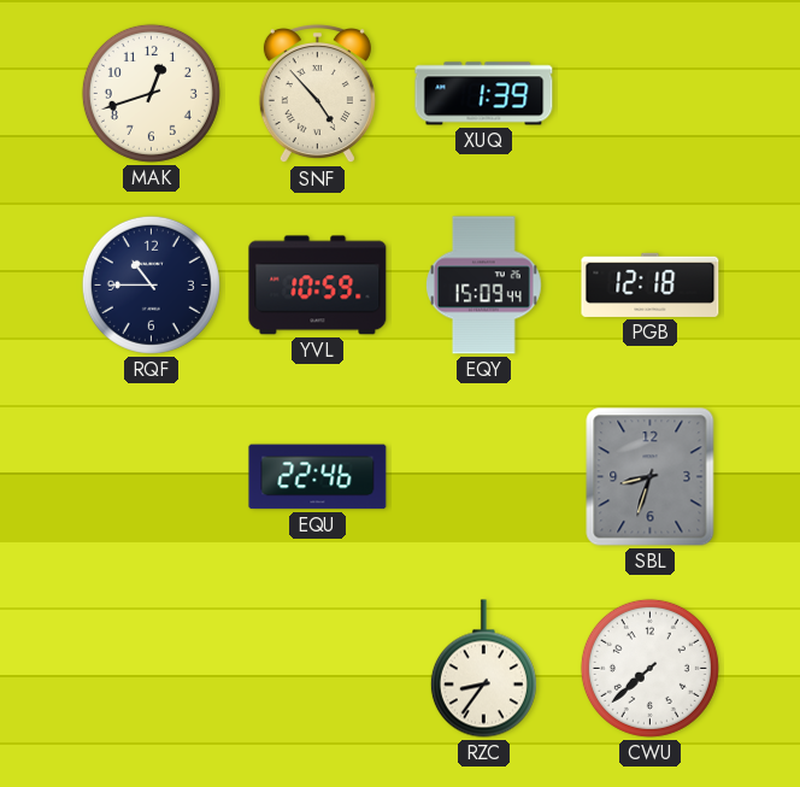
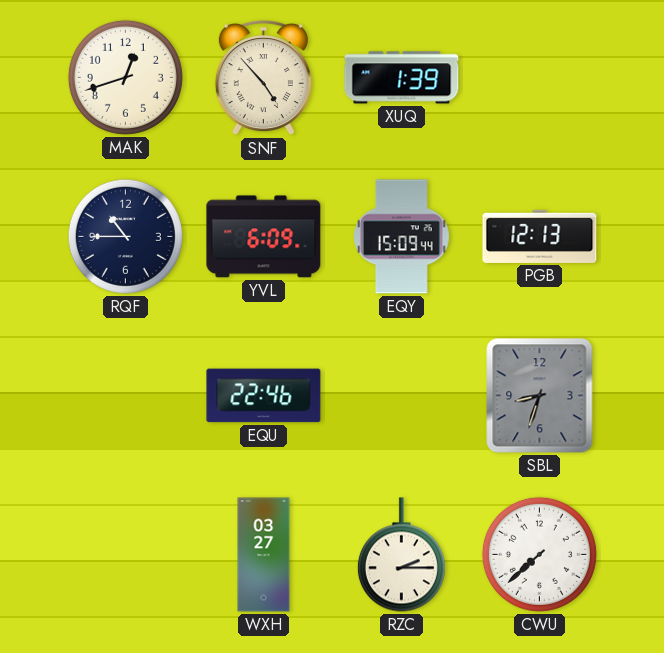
YVL: 10:59 -> 6:09
PGB: 12:18 -> 12:13
WXH: none -> 03:27
RZC: 8:36 -> 2:15
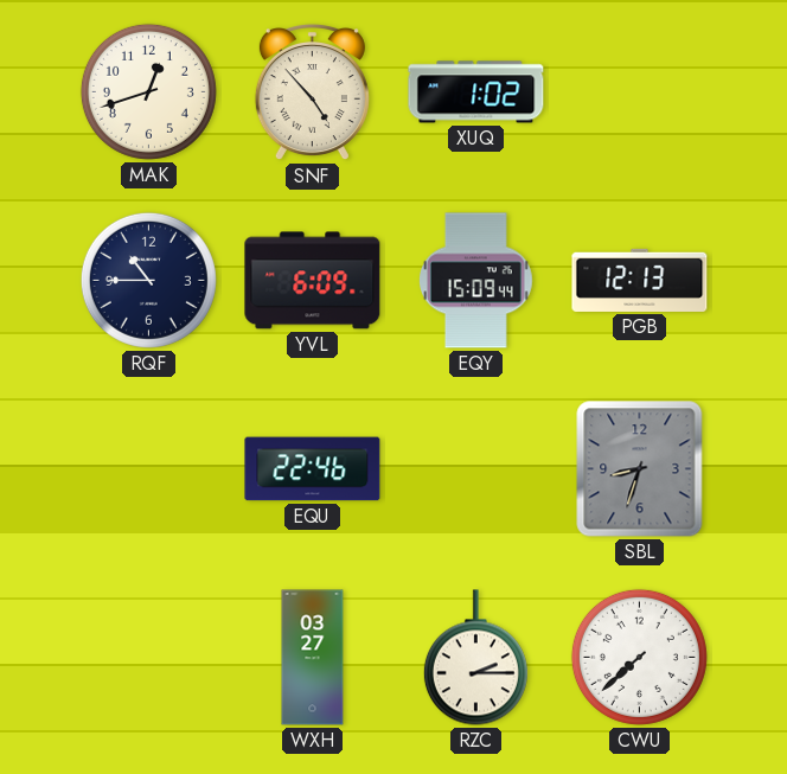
XUQ: 1:39 -> 1:02
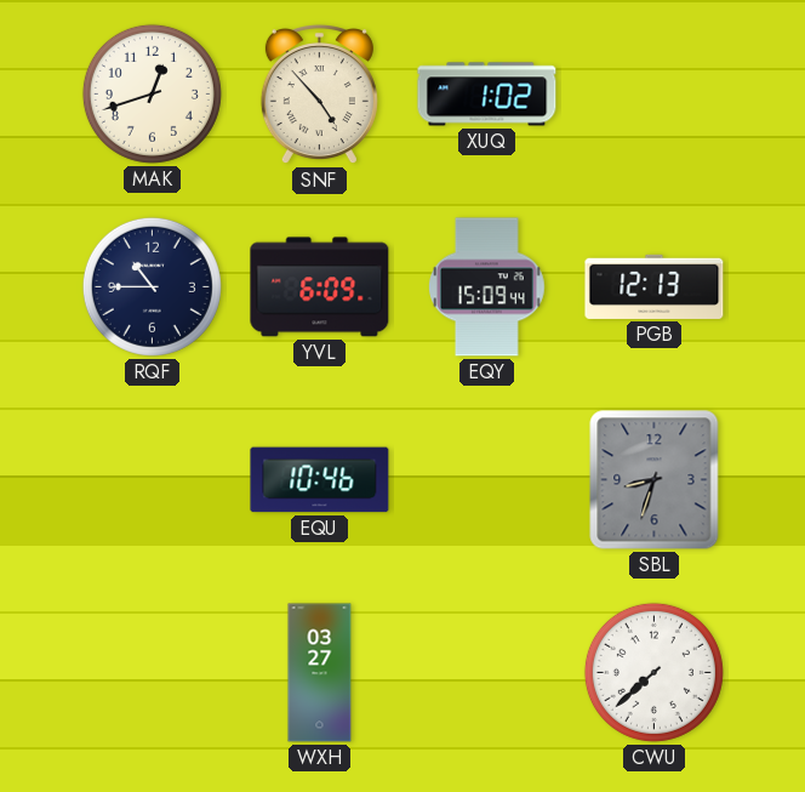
EQU: 22:46 -> 10:46
RZC: 2:15 -> none
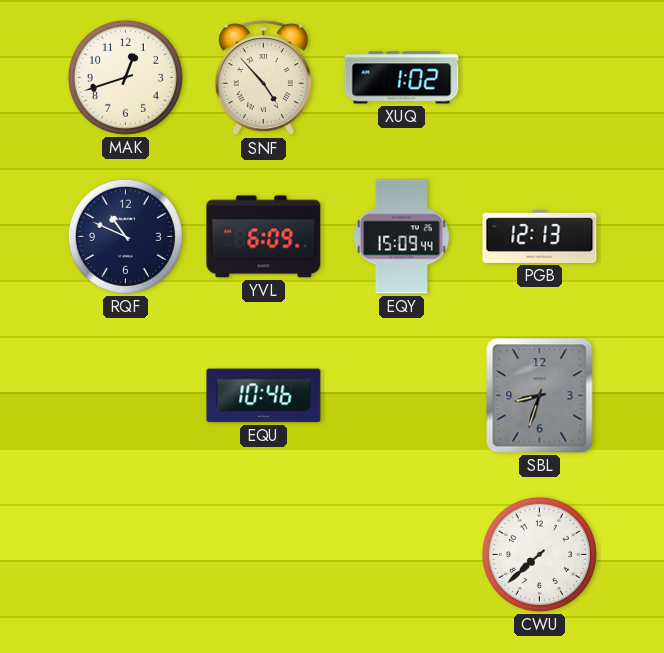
RQF: 10:45 -> 10:49
WXH: 03:27 -> none
